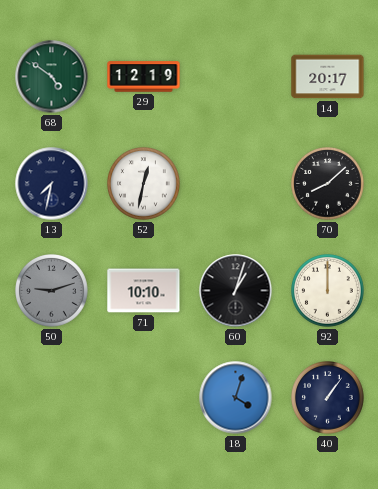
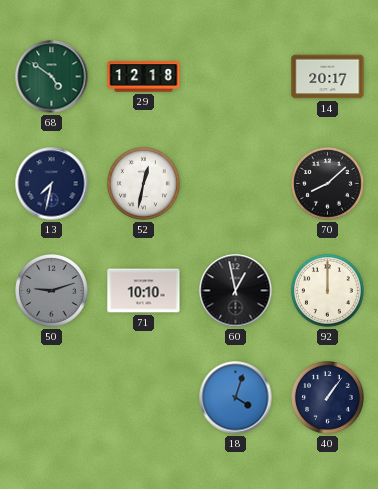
29: 12:19 -> 12:18
60: 1:03 -> 12:58
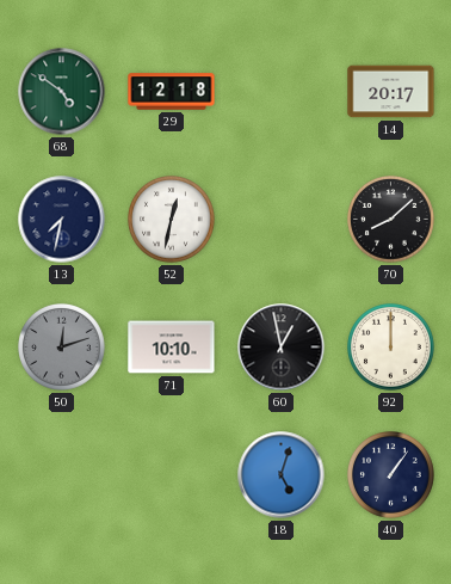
50: 9:12 -> 12:12
18: 4:03 -> 5:03
